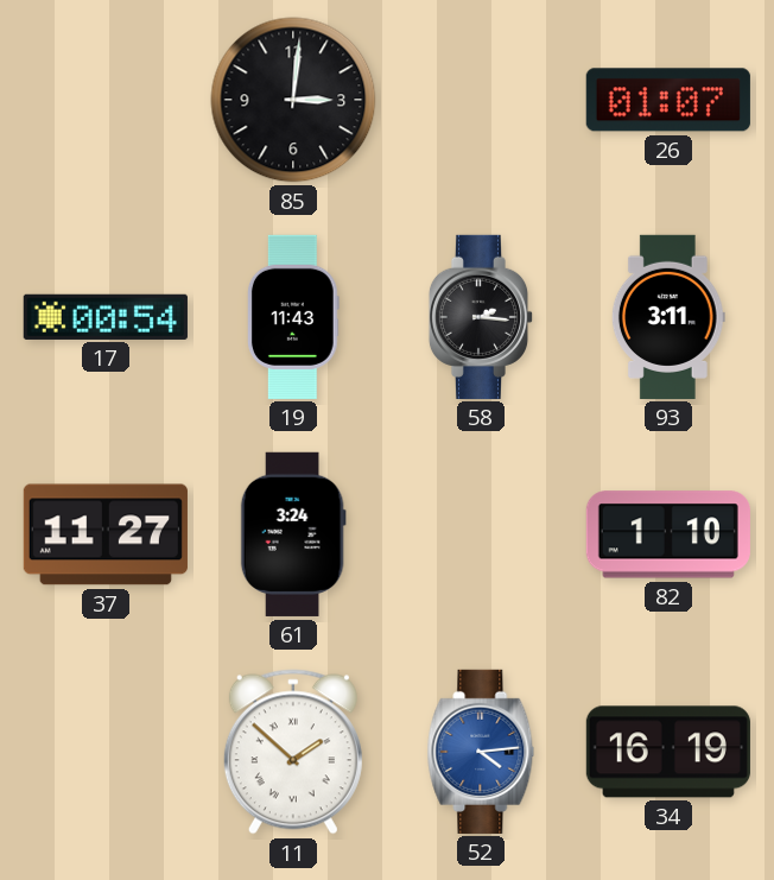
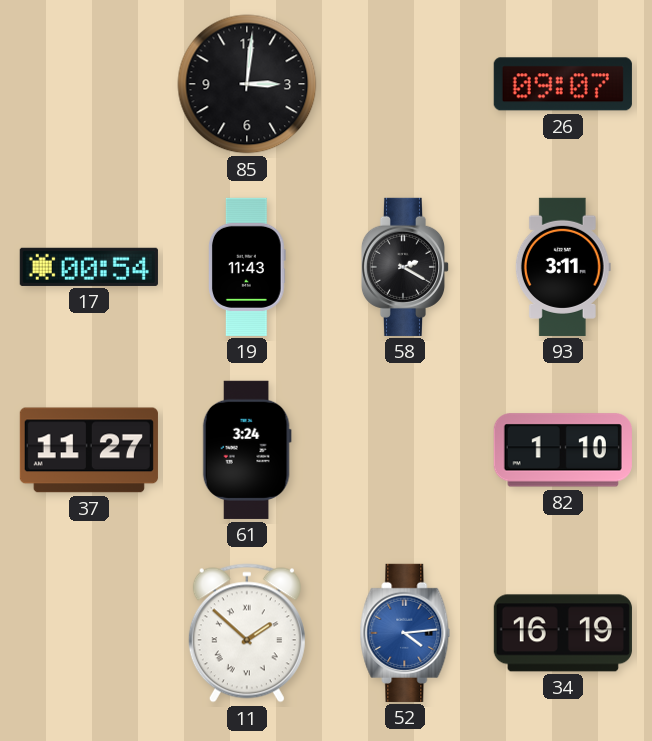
26: 01:07 -> 09:07
58: 2:16 -> 2:20
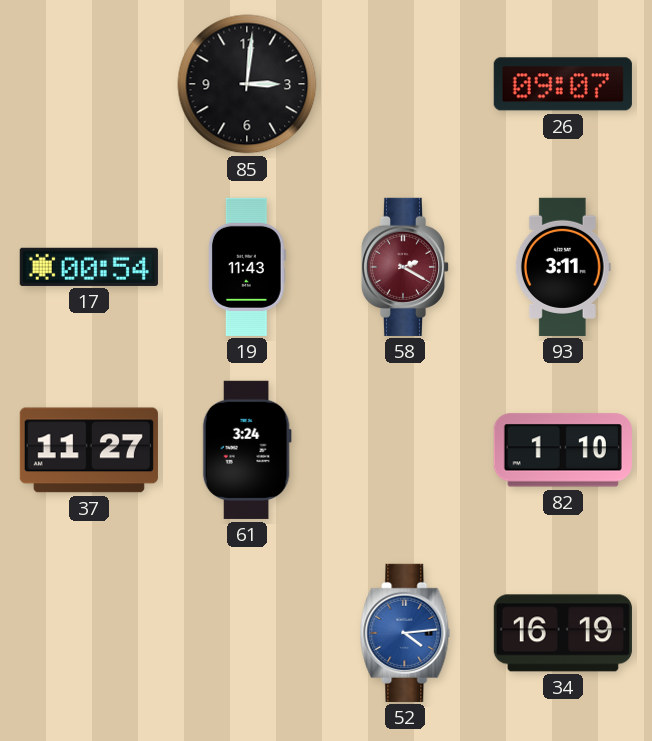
58 dial: black -> burgundy
11: 1:52 -> none
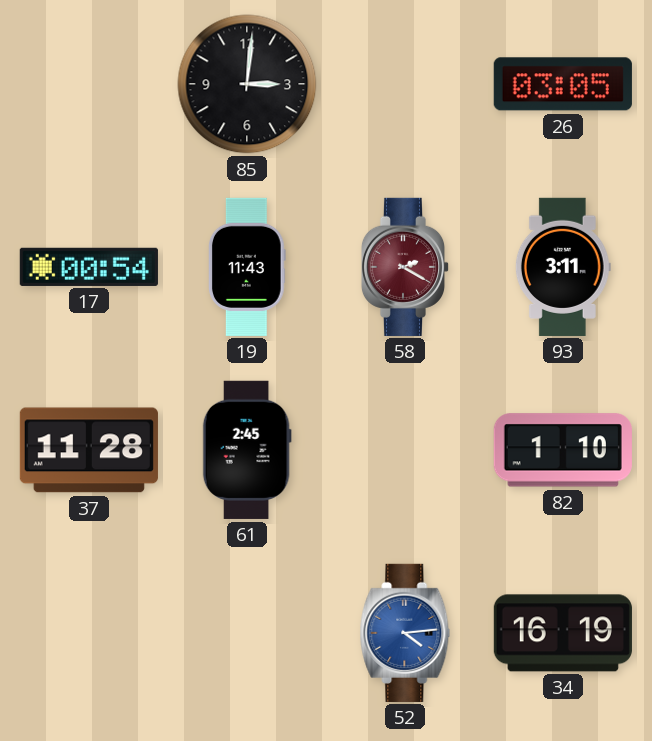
26: 09:07 -> 03:05
37: 11:27 -> 11:28
61: 3:24 -> 2:45
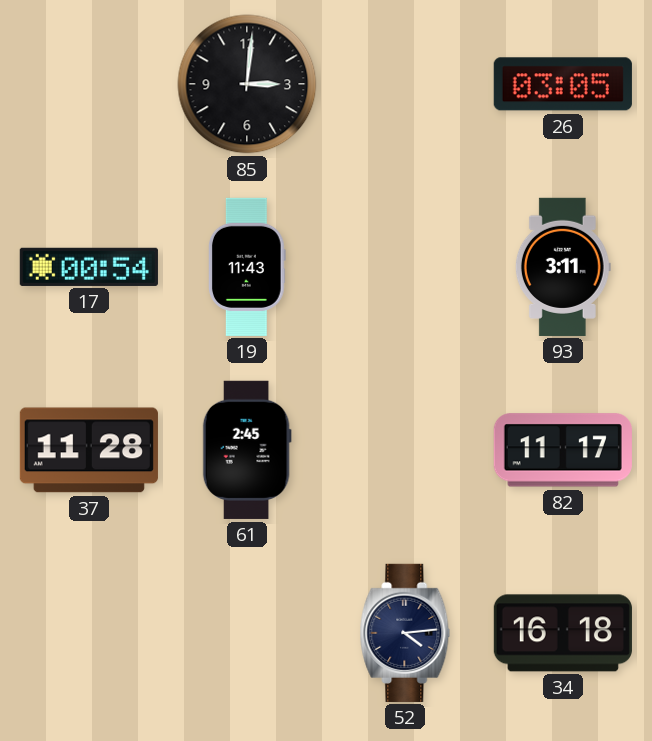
58: 2:20 -> none
82: 1:10 -> 11:17
52 dial: blue -> navy
34: 16:19 -> 16:18
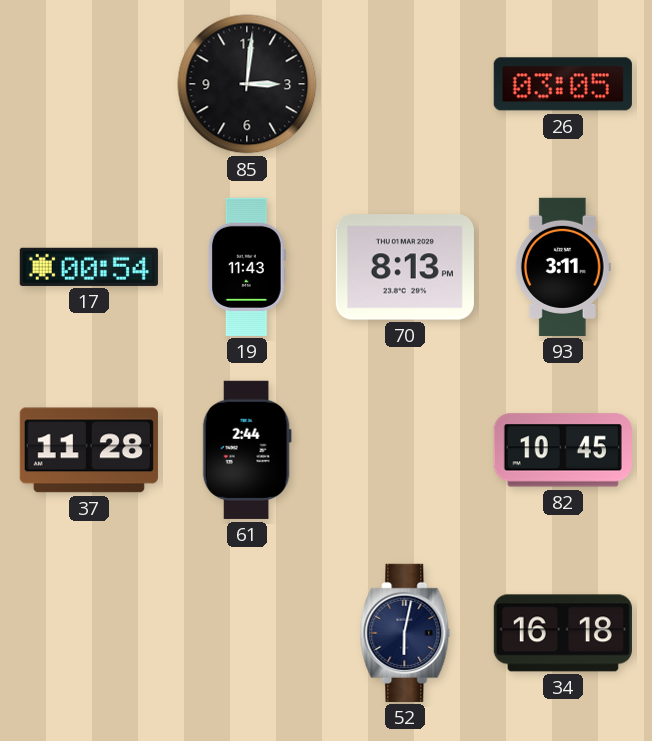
70: none -> 8:13
61: 2:45 -> 2:44
82: 11:17 -> 10:45
52: 4:14 -> 6:02
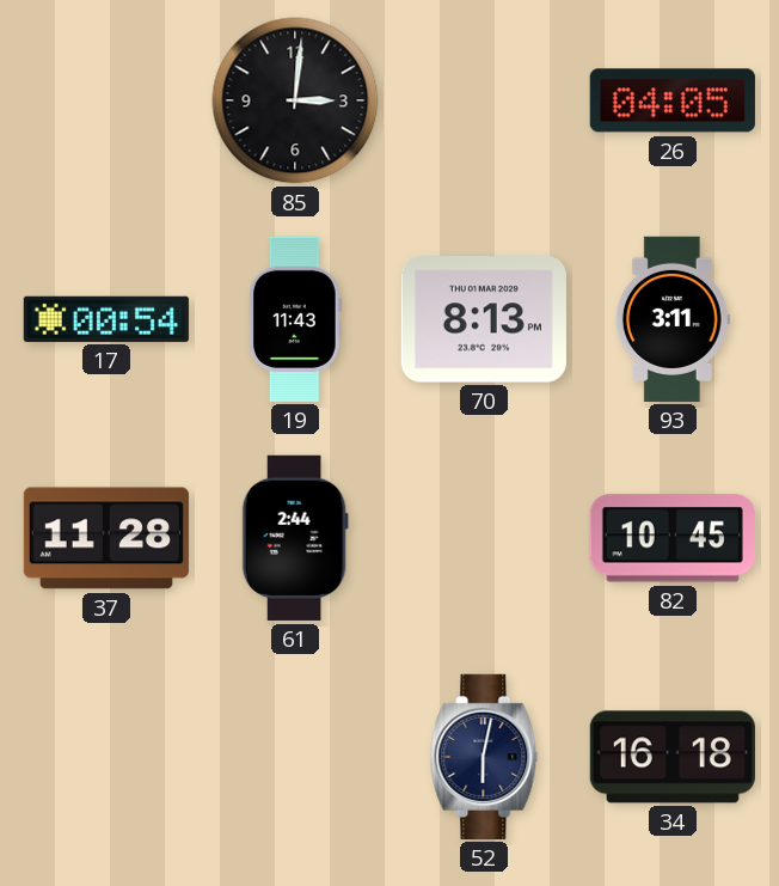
26: 03:05 -> 04:05
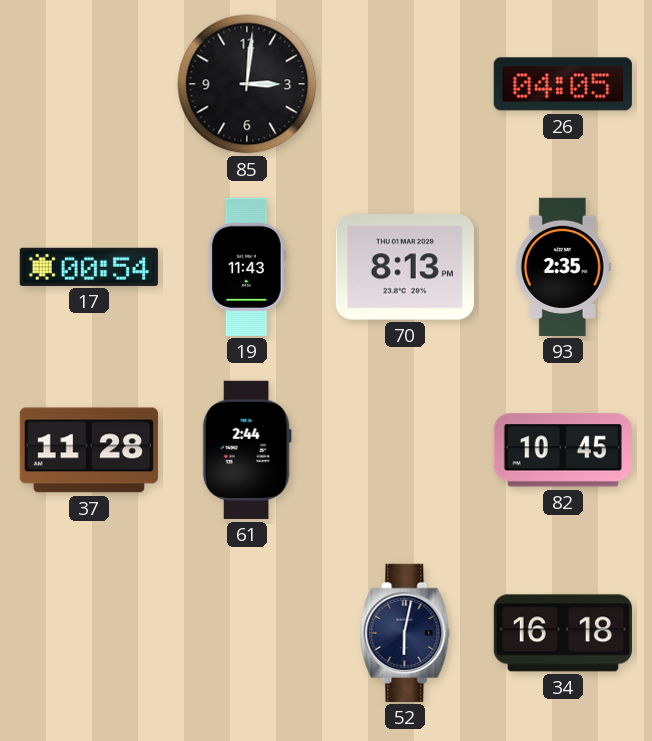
93: 3:11 -> 2:35
